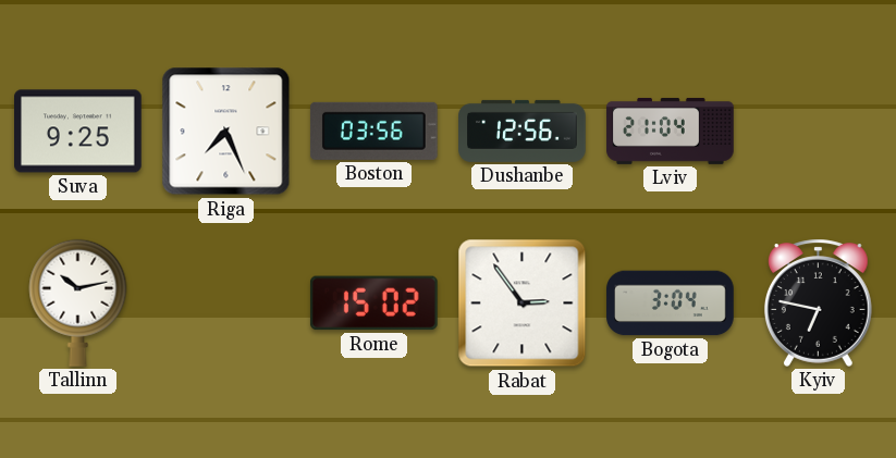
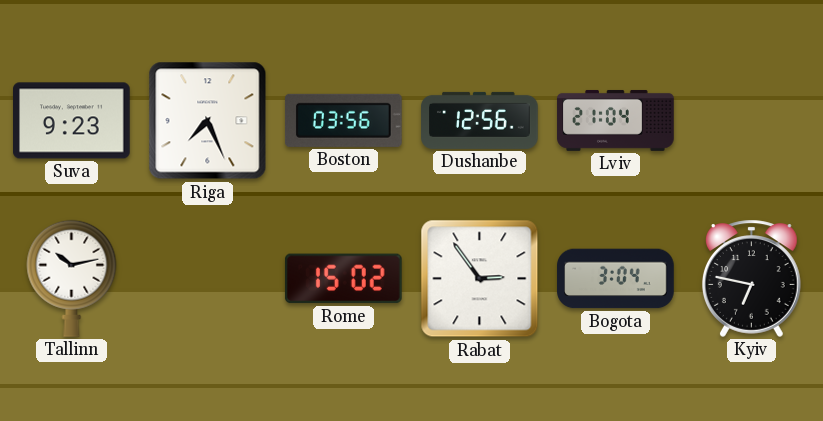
Suva: 9:25 -> 9:23
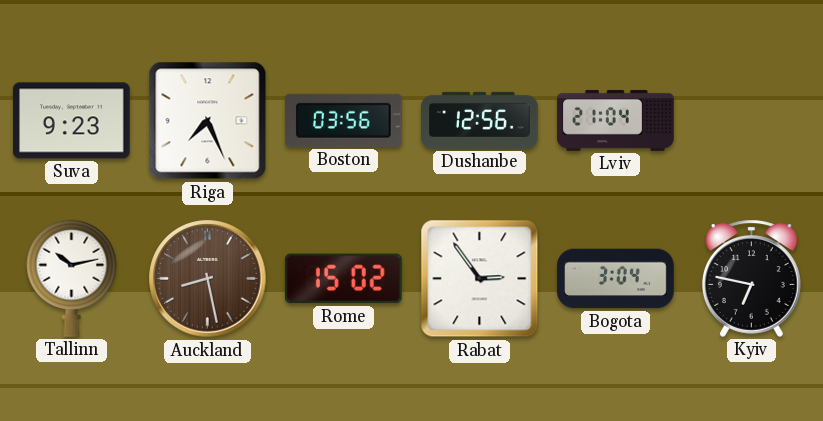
Auckland: none -> 8:28
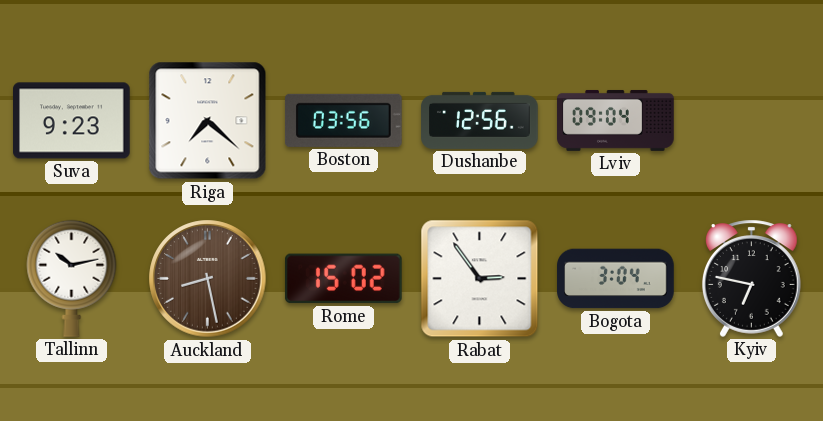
Riga: 7:26 -> 7:22
Lviv: 21:04 -> 09:04
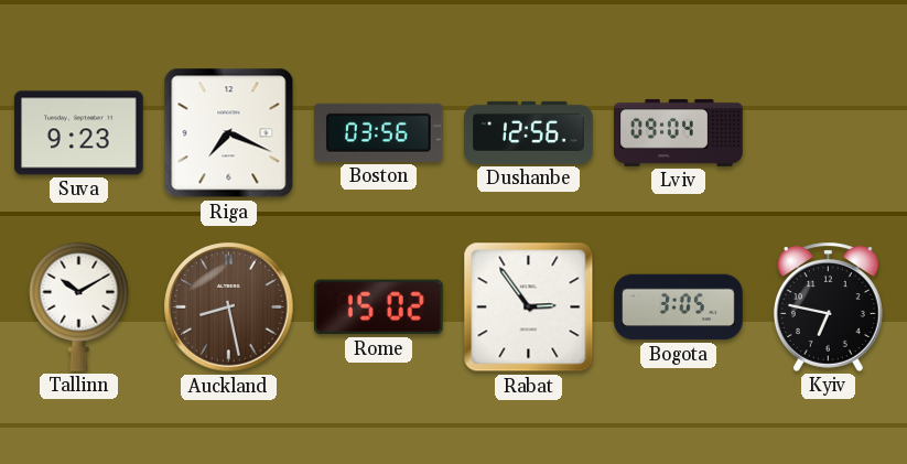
Riga: 7:22 -> 7:19
Tallinn: 10:13 -> 10:10
Bogota: 3:04 -> 3:05
